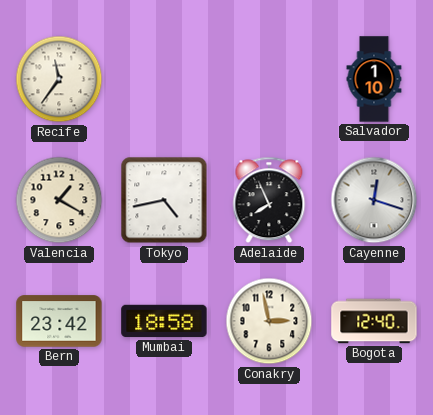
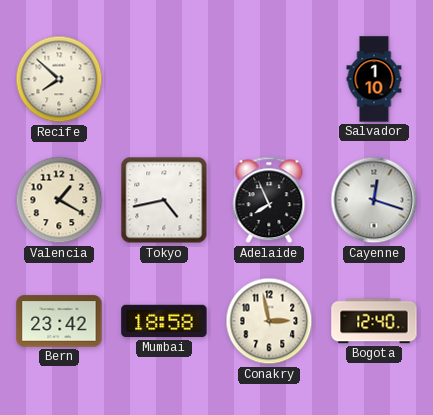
Recife: 11:36 -> 7:52
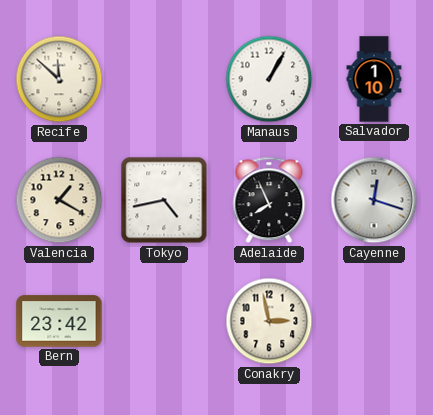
Recife: 7:52 -> 11:52
Manaus: none -> 1:05
Mumbai: 18:58 -> none
Bogota: 12:40 -> none
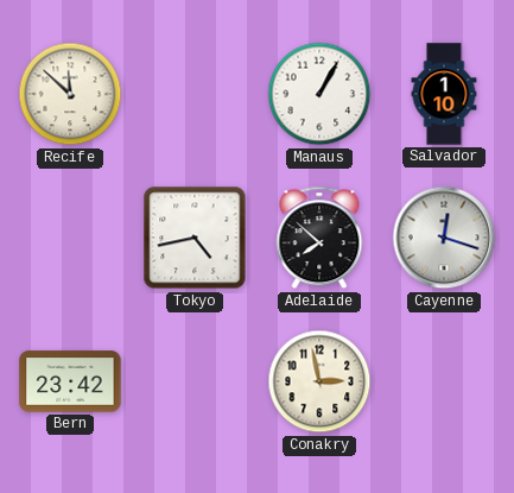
Valencia: 1:20 -> none
Adelaide: 7:56 -> 7:52
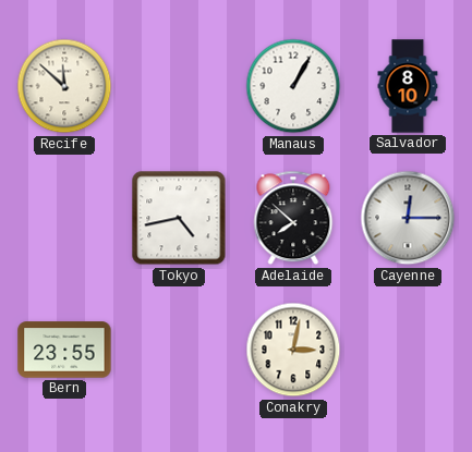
Salvador: 1:10 -> 8:10
Cayenne: 12:18 -> 12:15
Bern: 23:42 -> 23:55
Conakry: 2:58 -> 3:02
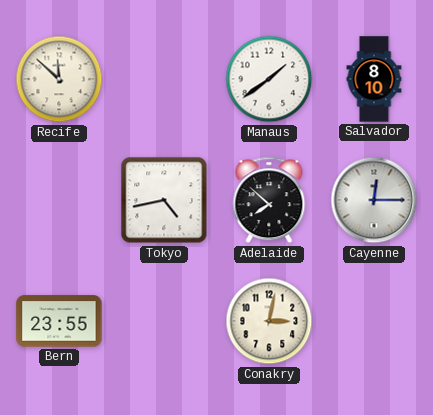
Manaus: 1:05 -> 1:39
